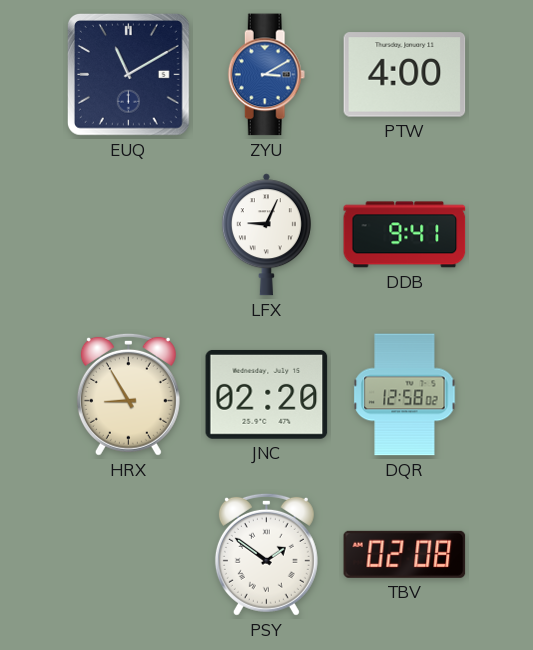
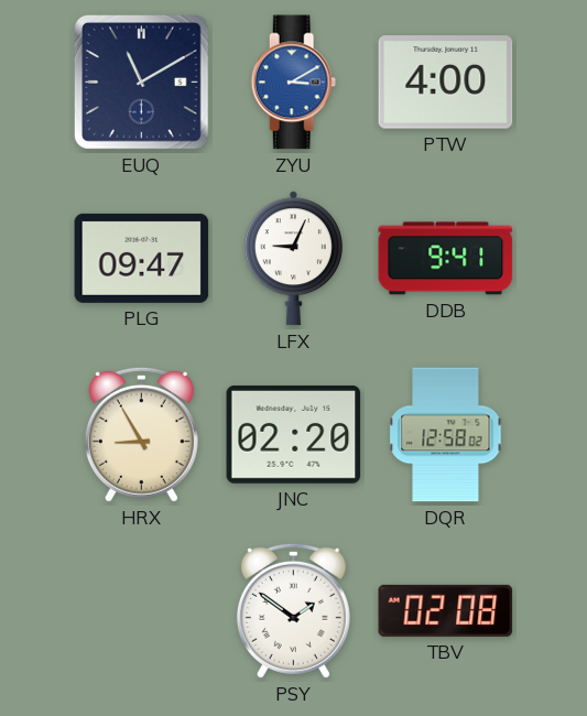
PLG: none -> 09:47
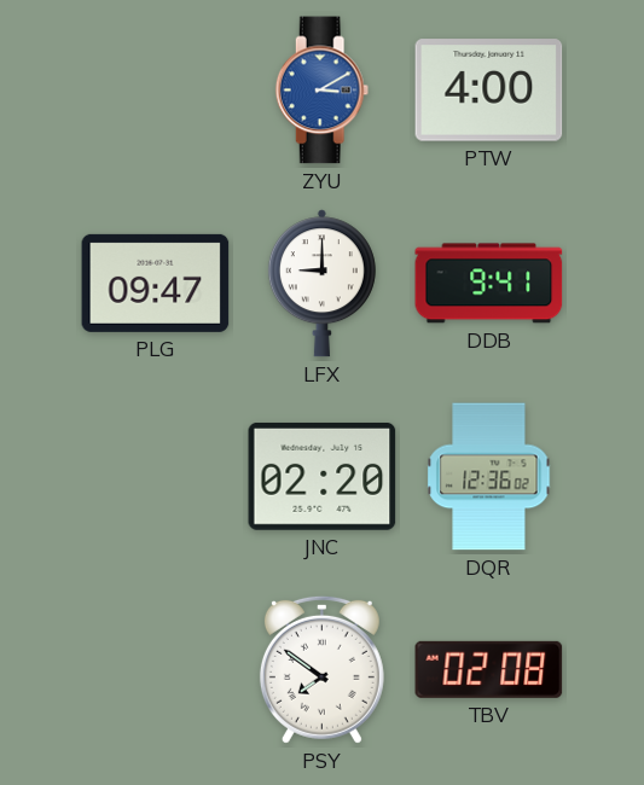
EUQ: 11:10 -> none
LFX: 9:04 -> 9:00
HRX: 8:55 -> none
DQR: 12:58 -> 12:36
PSY: 1:51 -> 7:51
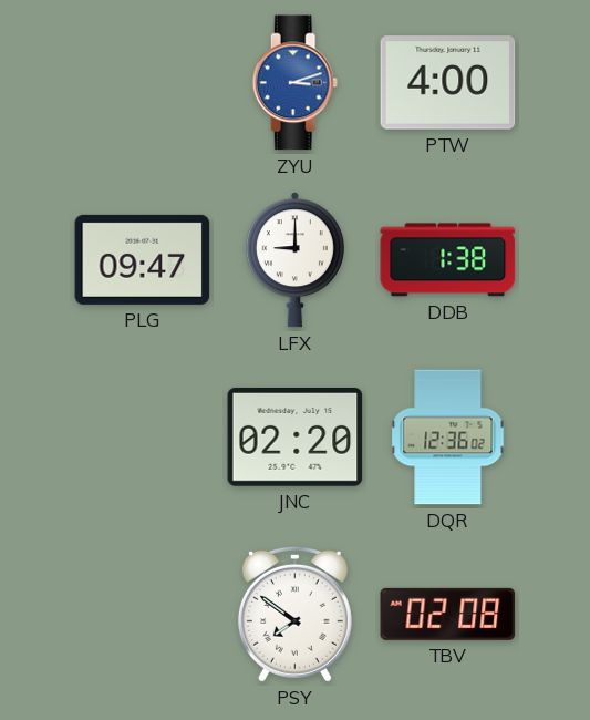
ZYU: 3:10 -> 3:12
DDB: 9:41 -> 1:38
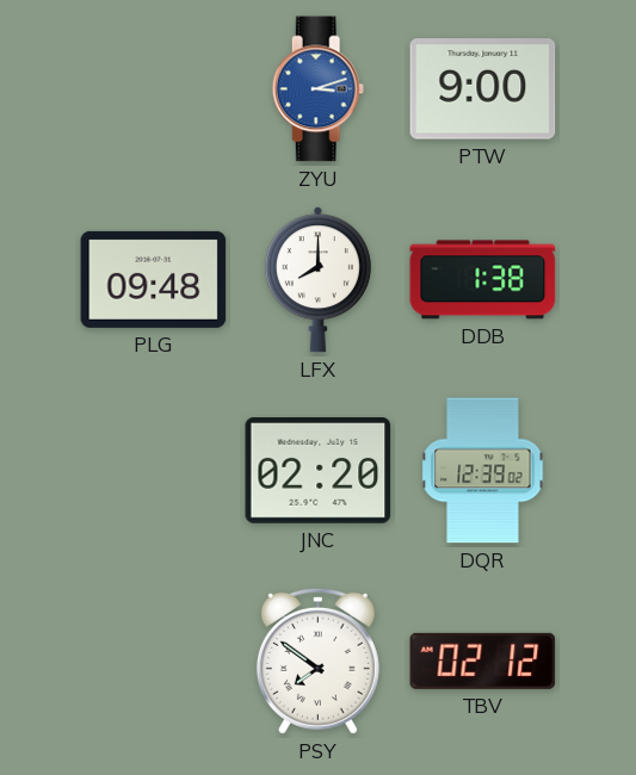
PTW: 4:00 -> 9:00
PLG: 09:47 -> 09:48
LFX: 9:00 -> 8:00
DQR: 12:36 -> 12:39
TBV: 02:08 -> 02:12
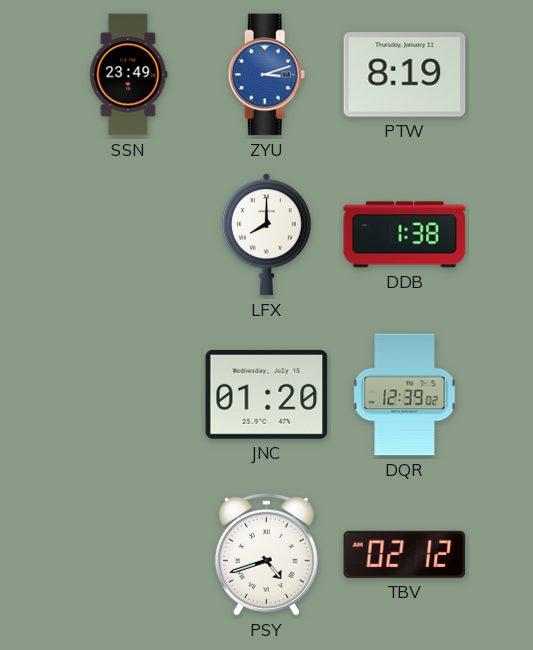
SSN: none -> 23:49
PTW: 9:00 -> 8:19
PLG: 09:48 -> none
JNC: 02:20 -> 01:20
PSY: 7:51 -> 4:42
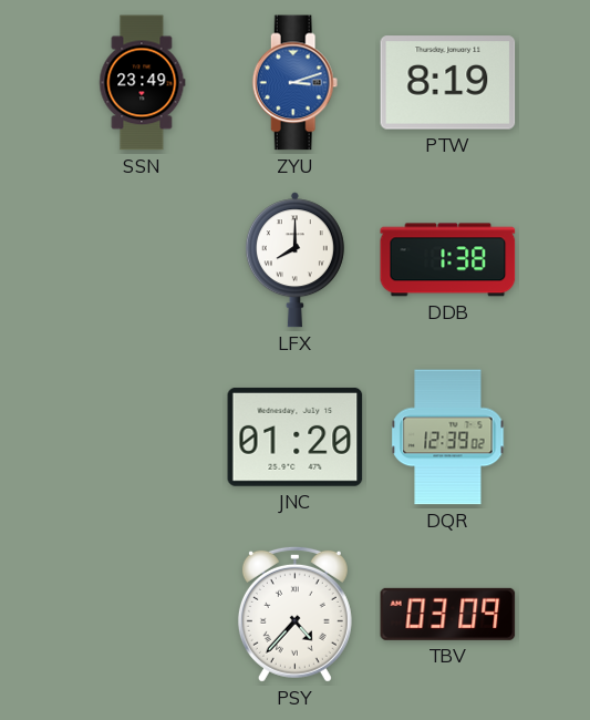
PSY: 4:42 -> 4:37
TBV: 02:12 -> 03:09
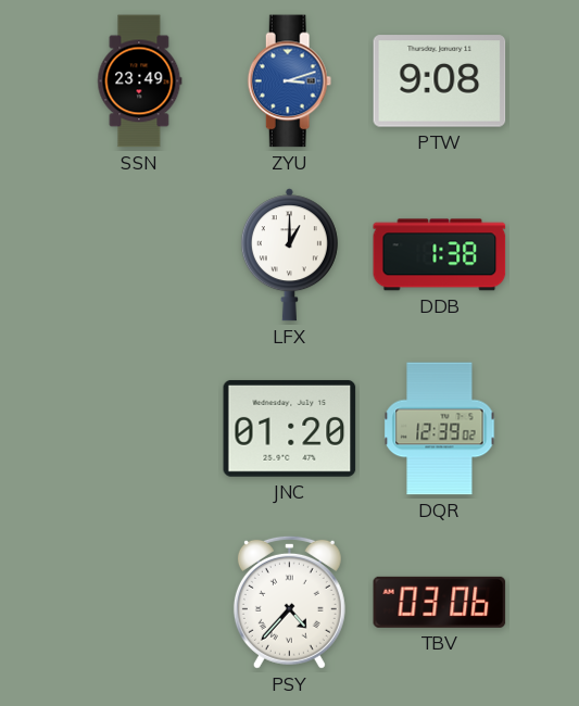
PTW: 8:19 -> 9:08
LFX: 8:00 -> 1:00
TBV: 03:09 -> 03:06
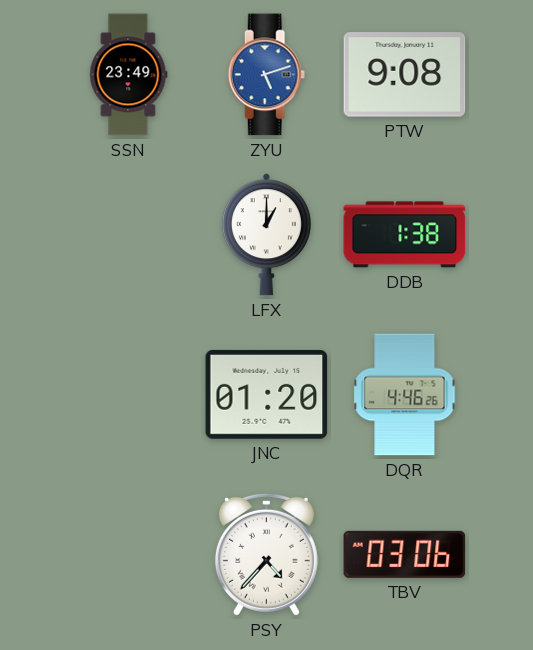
ZYU: 3:12 -> 5:12
DQR: 12:39 -> 4:46
